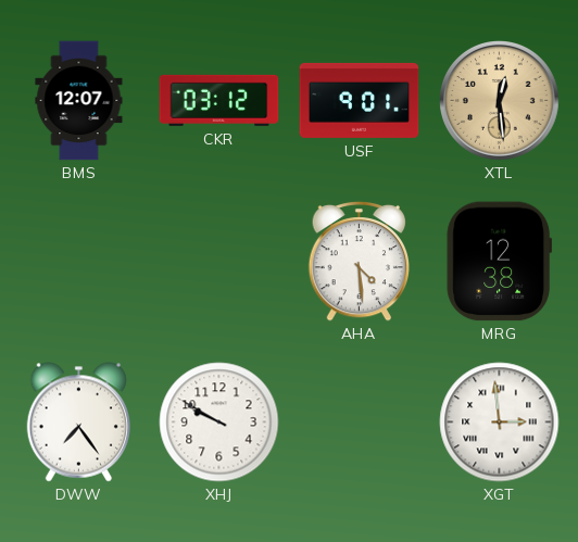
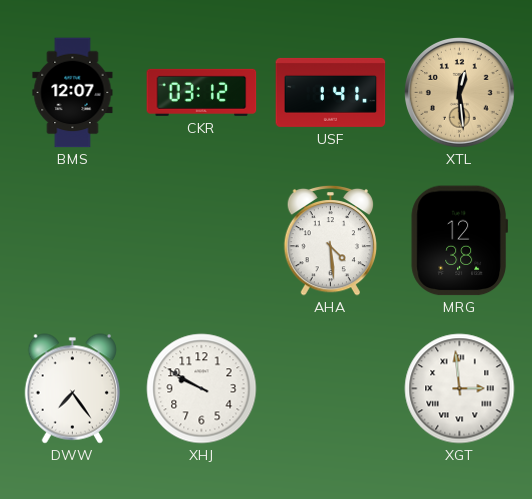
USF: 9:01 -> 1:41
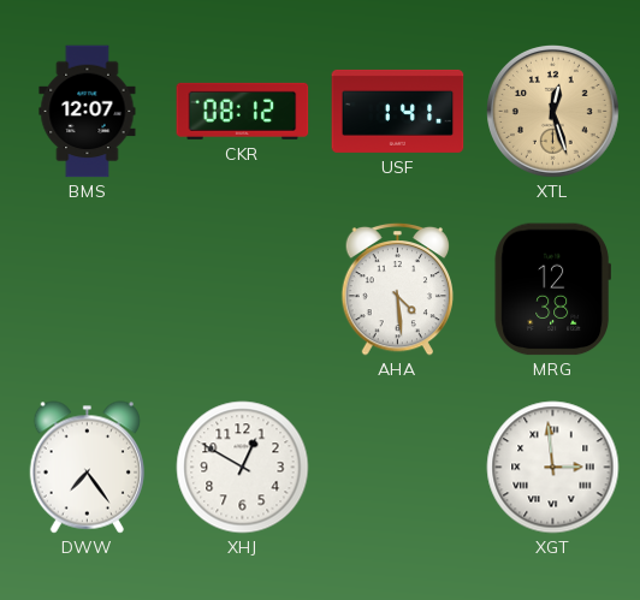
CKR: 03:12 -> 08:12
XTL: 12:29 -> 12:27
XHJ: 9:50 -> 12:50
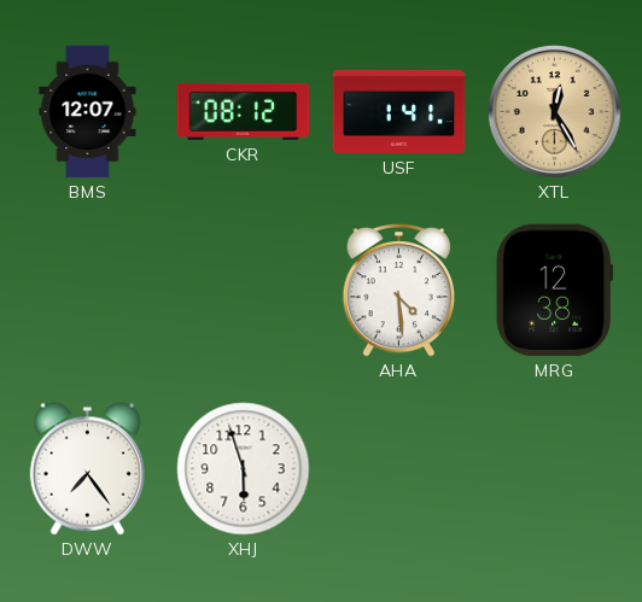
XTL: 12:27 -> 12:25
XHJ: 12:50 -> 5:57
XGT: 2:59 -> none
